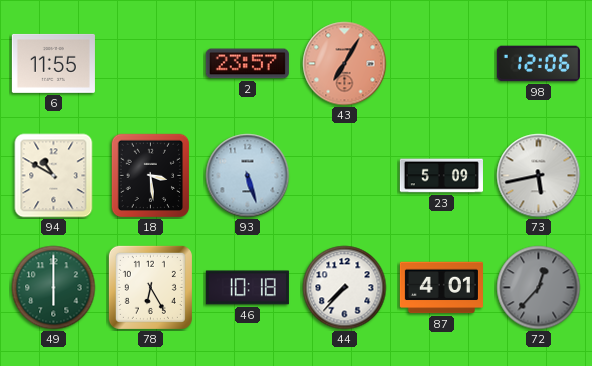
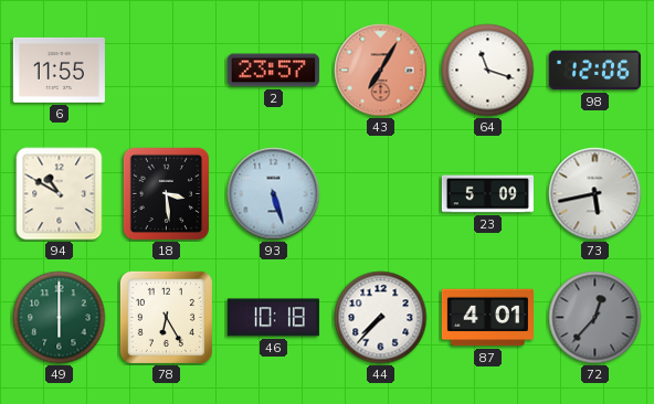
64: none -> 11:18
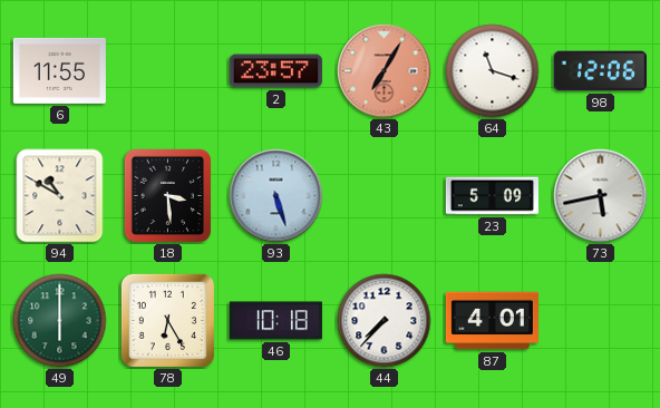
72: 12:37 -> none
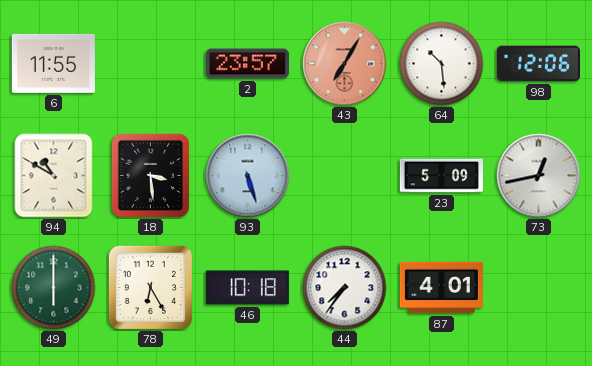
64: 11:18 -> 10:29
73: 5:43 -> 12:43
44: 7:37 -> 7:36
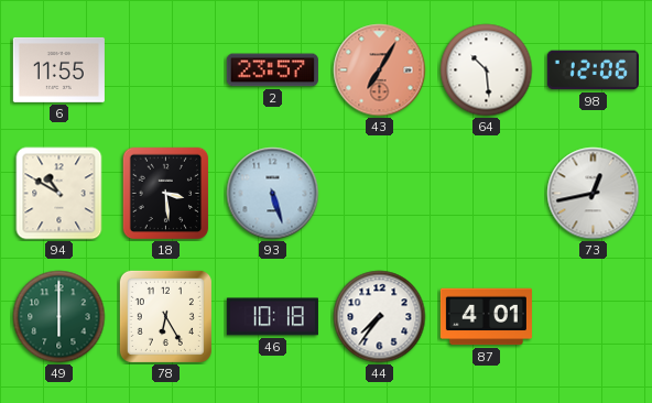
23: 5:09 -> none
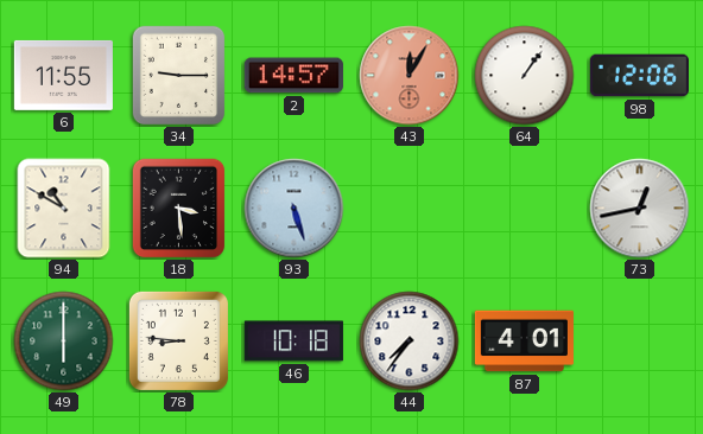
34: none -> 9:15
2: 23:57 -> 14:57
43: 7:05 -> 12:05
64: 10:29 -> 1:06
78: 6:25 -> 8:46
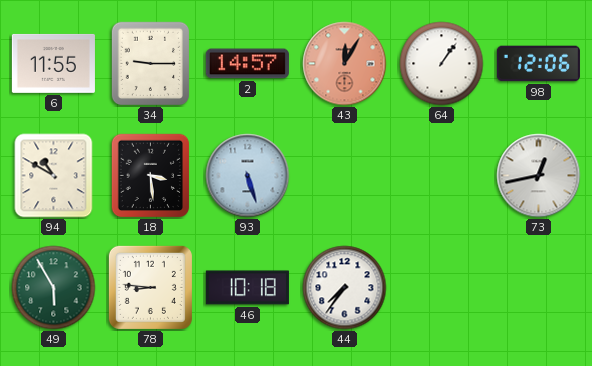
49: 6:00 -> 5:55
87: 4:01 -> none
